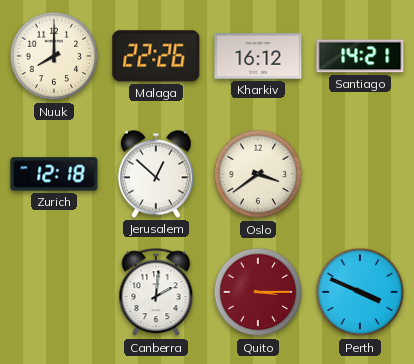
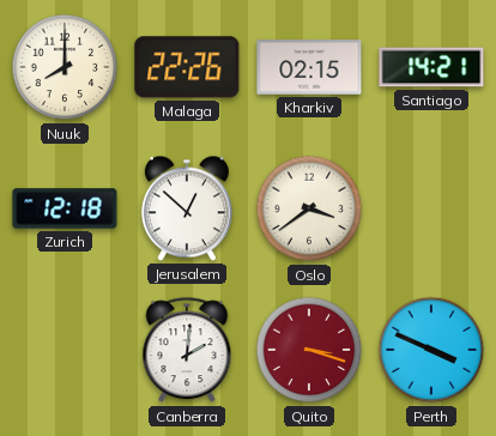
Kharkiv: 16:12 -> 02:15
Quito: 3:15 -> 3:18
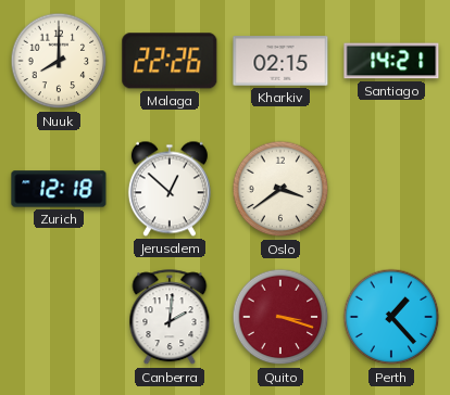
Perth: 3:49 -> 1:23
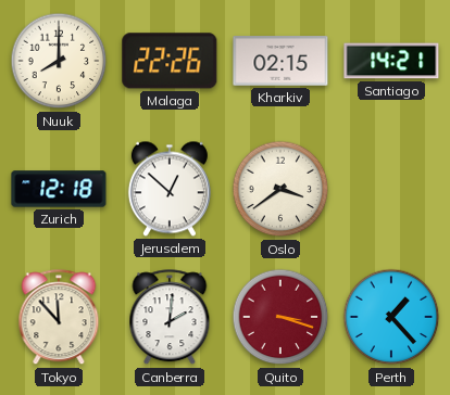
Tokyo: none -> 11:53
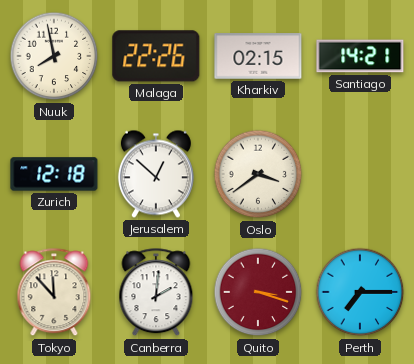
Nuuk: 8:00 -> 7:58
Perth: 1:23 -> 7:15
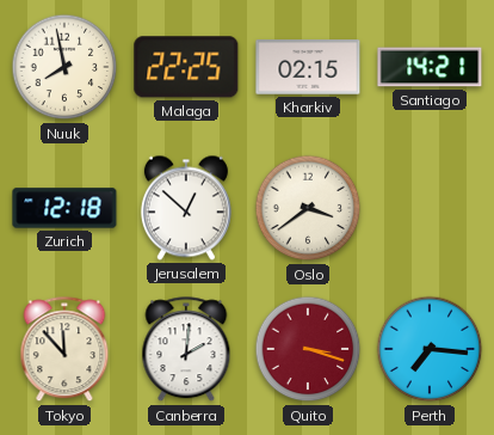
Malaga: 22:26 -> 22:25
Perth: 7:15 -> 7:16
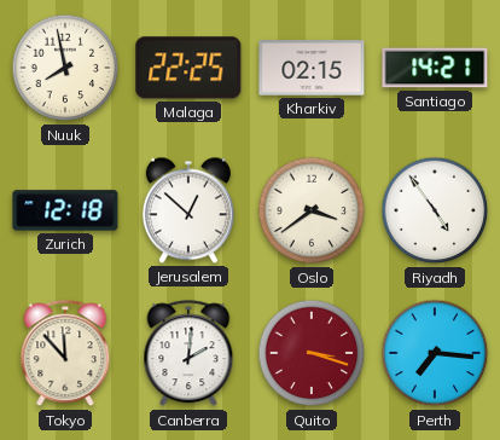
Riyadh: none -> 4:54
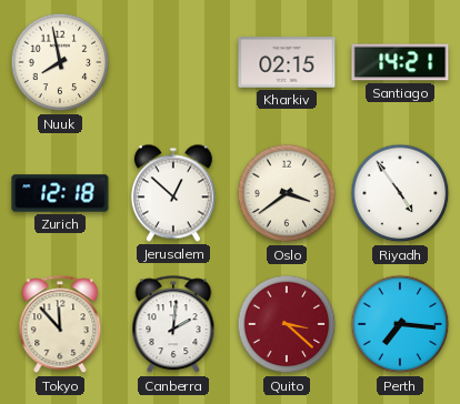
Malaga: 22:25 -> none
Quito: 3:18 -> 3:22
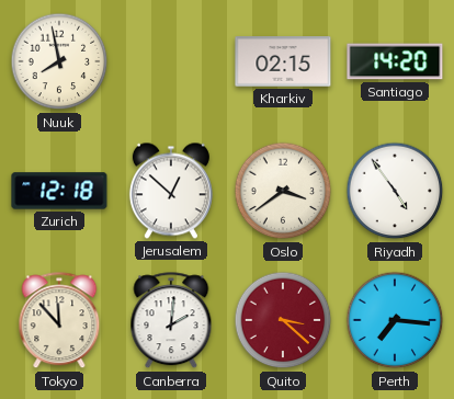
Santiago: 14:21 -> 14:20
